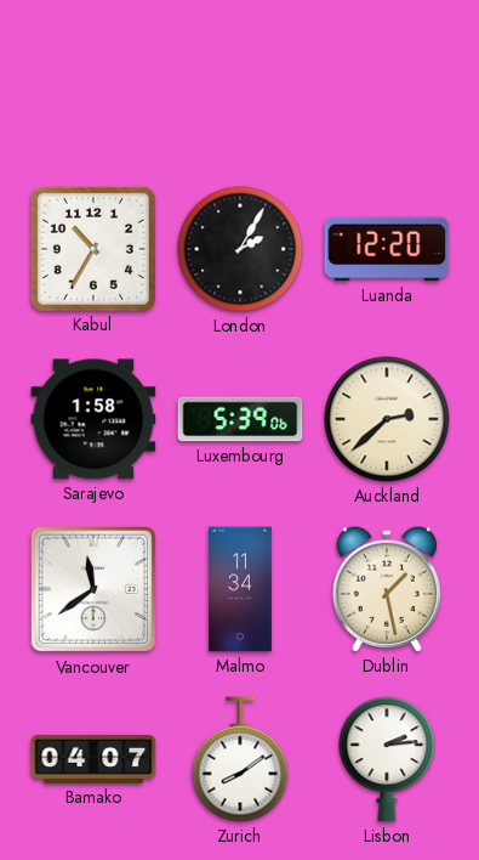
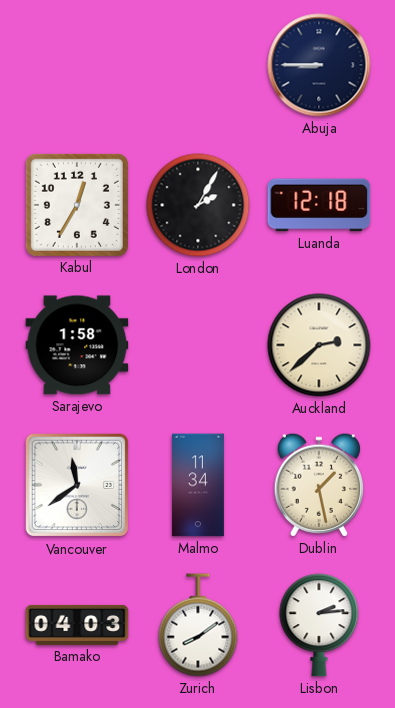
Abuja: none -> 8:45
Kabul: 10:35 -> 12:35
Luanda: 12:20 -> 12:18
Luxembourg: 5:39 -> none
Bamako: 04:07 -> 04:03
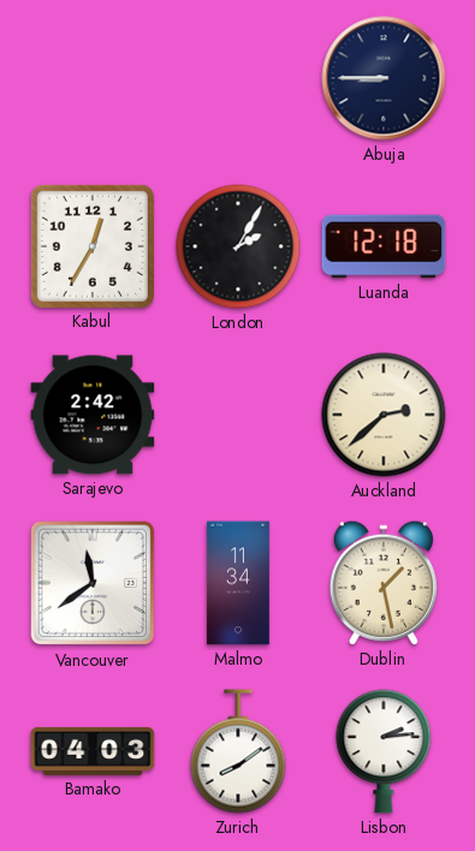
Sarajevo: 1:58 -> 2:42
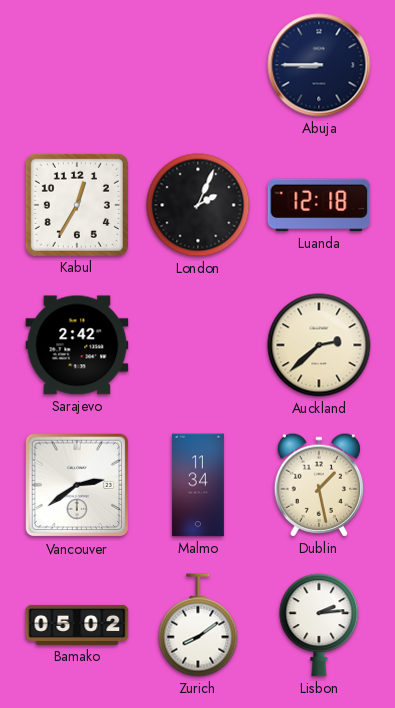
London: 2:05 -> 2:04
Vancouver: 11:39 -> 2:39
Bamako: 04:03 -> 05:02
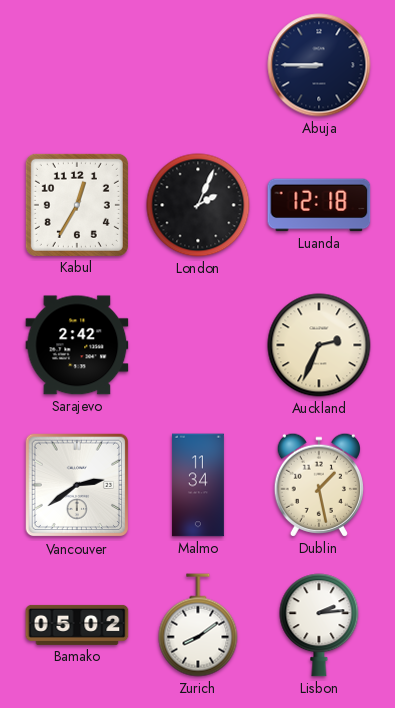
Auckland: 2:38 -> 2:34
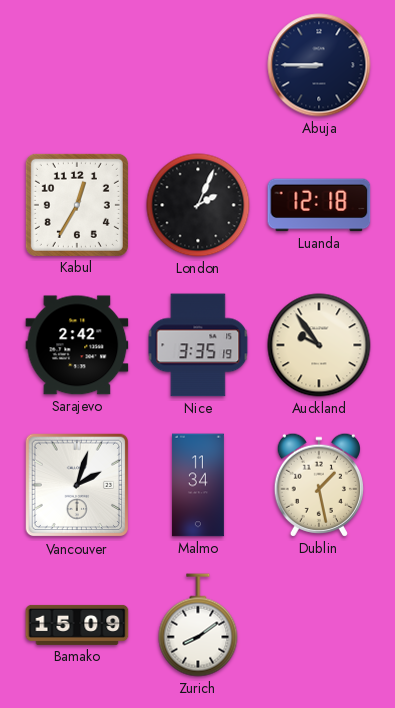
Nice: none -> 3:35
Auckland: 2:34 -> 9:54
Vancouver: 2:39 -> 2:03
Bamako: 05:02 -> 15:09
Lisbon: 2:14 -> none
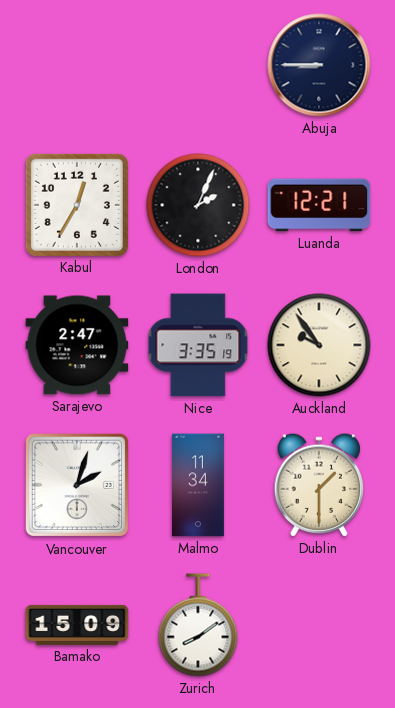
Luanda: 12:18 -> 12:21
Sarajevo: 2:42 -> 2:47
Dublin: 1:28 -> 1:30
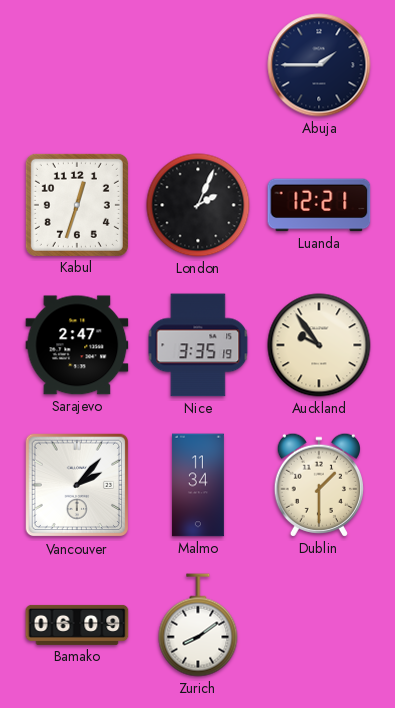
Abuja: 8:45 -> 1:45
Kabul: 12:35 -> 12:33
Vancouver: 2:03 -> 2:07
Bamako: 15:09 -> 06:09
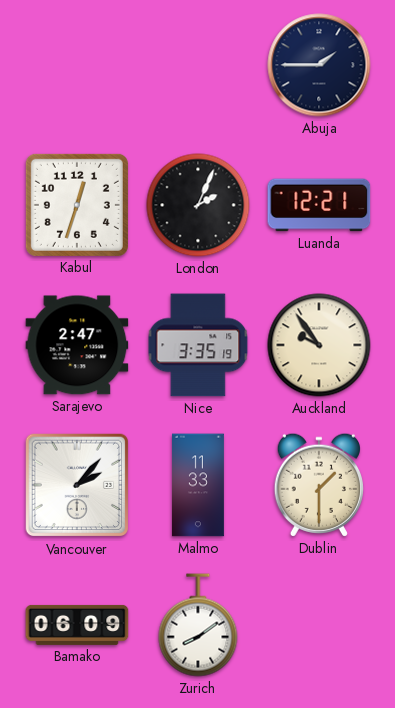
Malmo: 11:34 -> 11:33
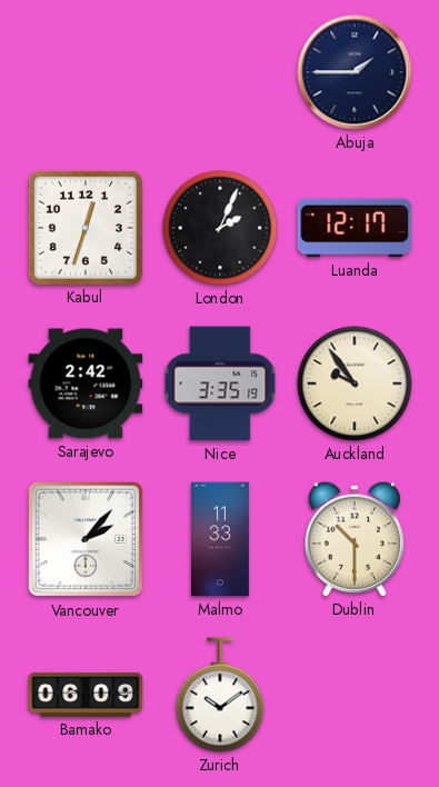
Luanda: 12:21 -> 12:17
Sarajevo: 2:47 -> 2:42
Dublin: 1:30 -> 10:30
Zurich: 8:09 -> 10:09
